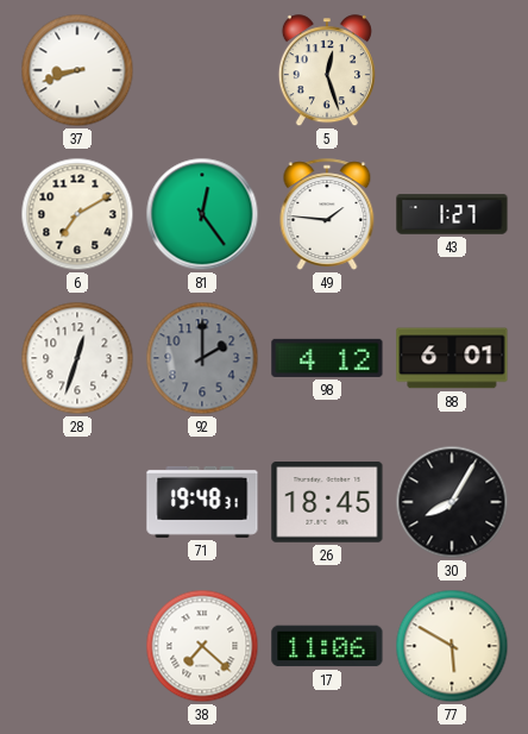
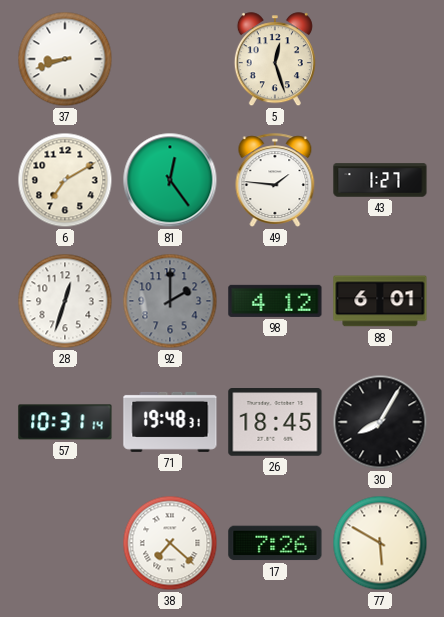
57: none -> 10:31
17: 11:06 -> 7:26
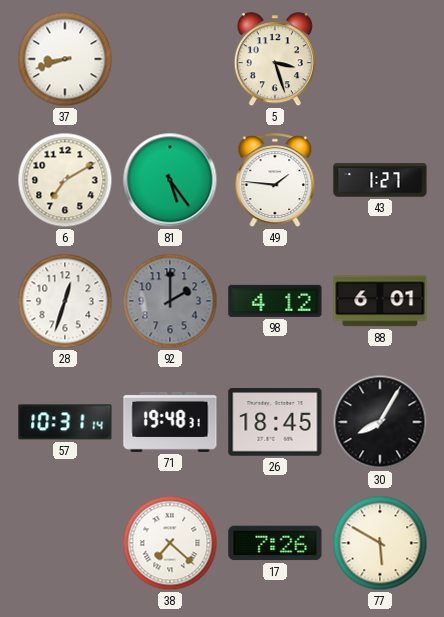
5: 12:27 -> 3:27
81: 12:24 -> 5:24
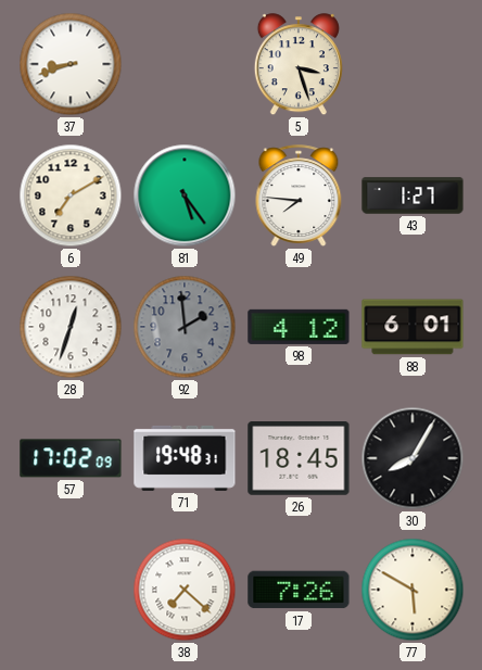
49: 1:46 -> 7:46
92: 2:00 -> 1:59
57: 10:31 -> 17:02
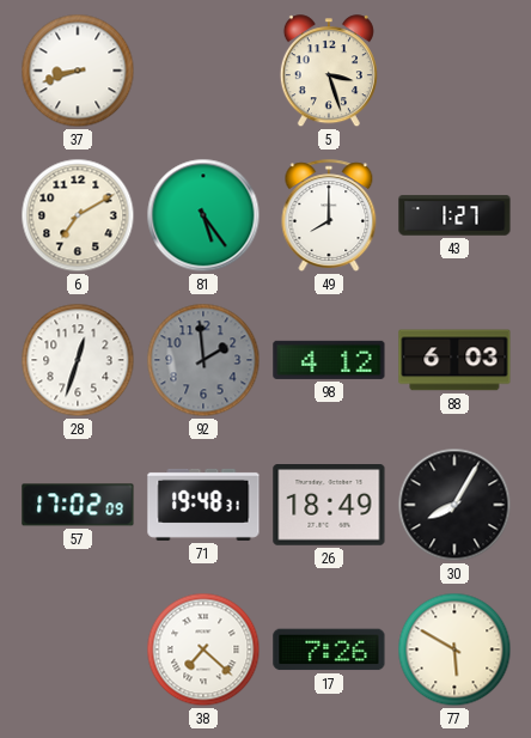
49: 7:46 -> 8:00
88: 6:01 -> 6:03
26: 18:45 -> 18:49
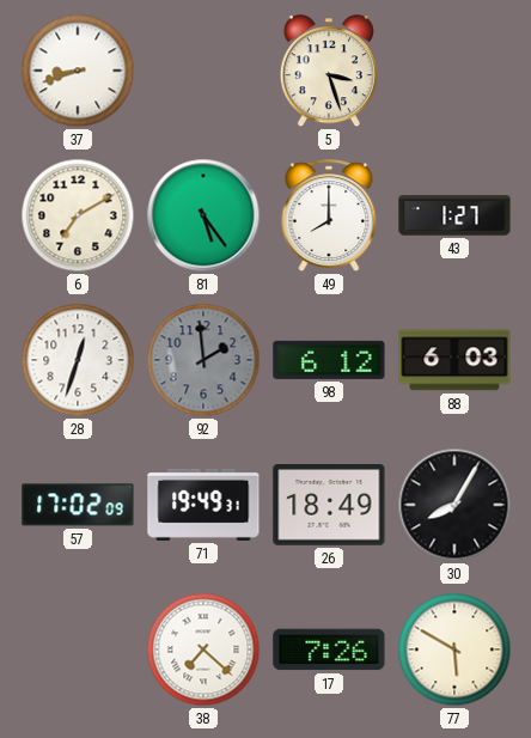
98: 4:12 -> 6:12
71: 19:48 -> 19:49
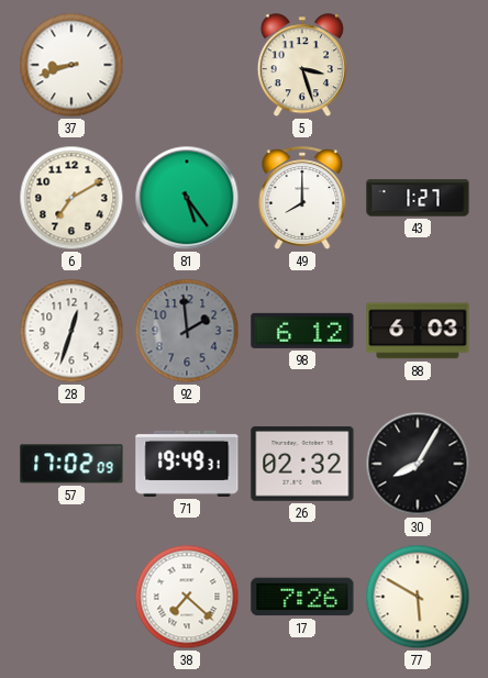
26: 18:49 -> 02:32
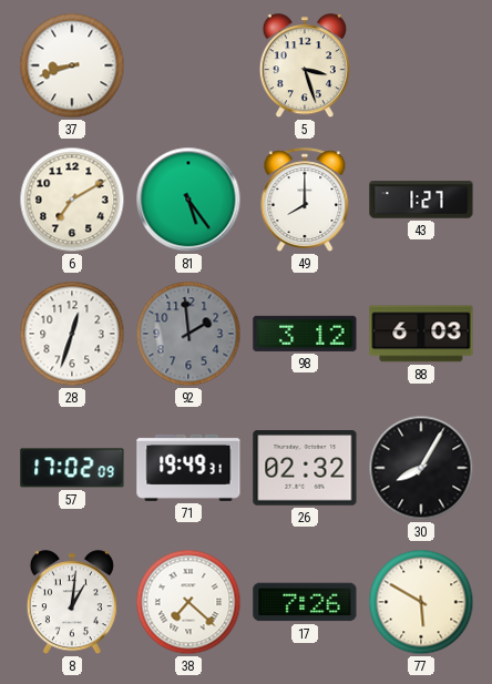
98: 6:12 -> 3:12
8: none -> 1:01
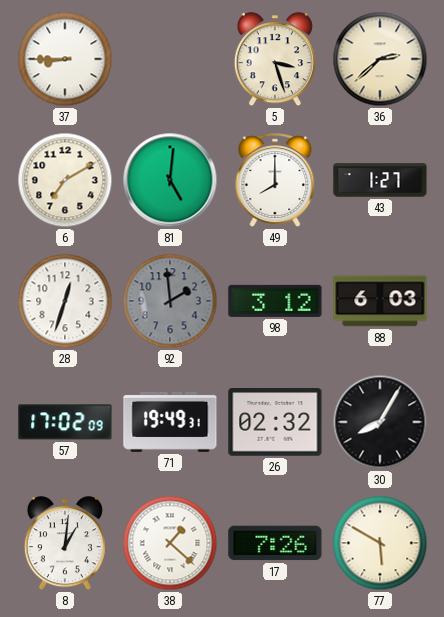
37: 8:42 -> 8:45
36: none -> 2:38
81: 5:24 -> 5:01
38: 7:22 -> 1:22
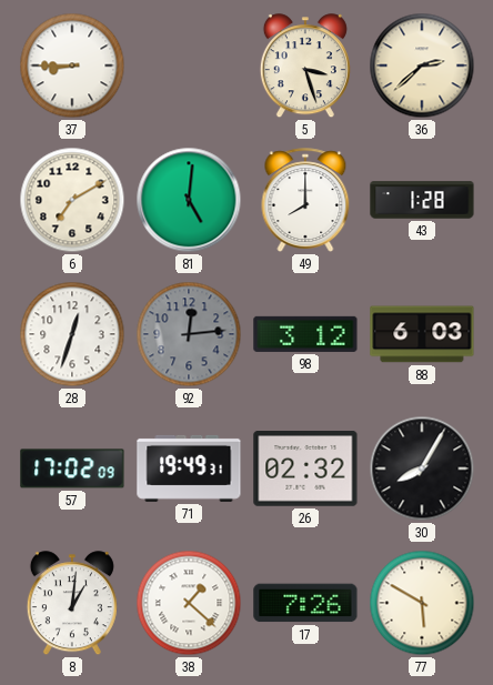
43: 1:27 -> 1:28
92: 1:59 -> 12:14
